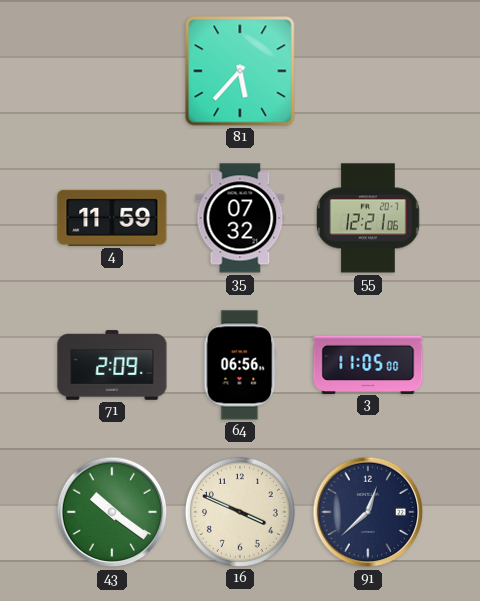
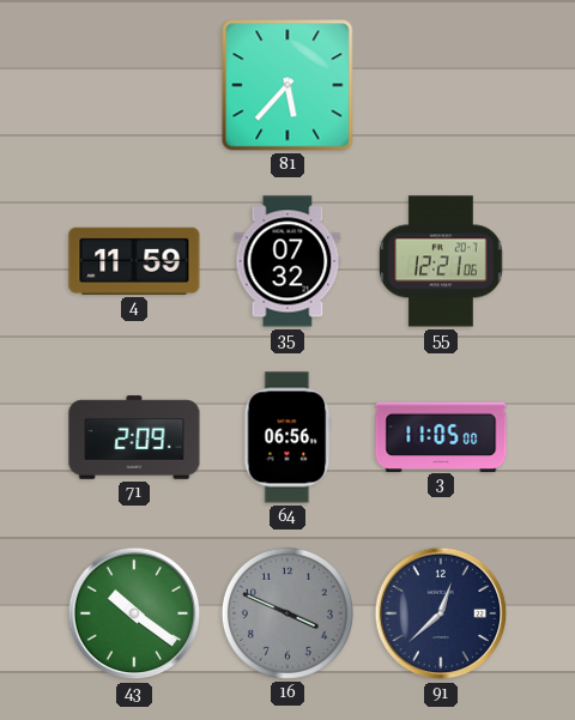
16 dial: cream -> grey
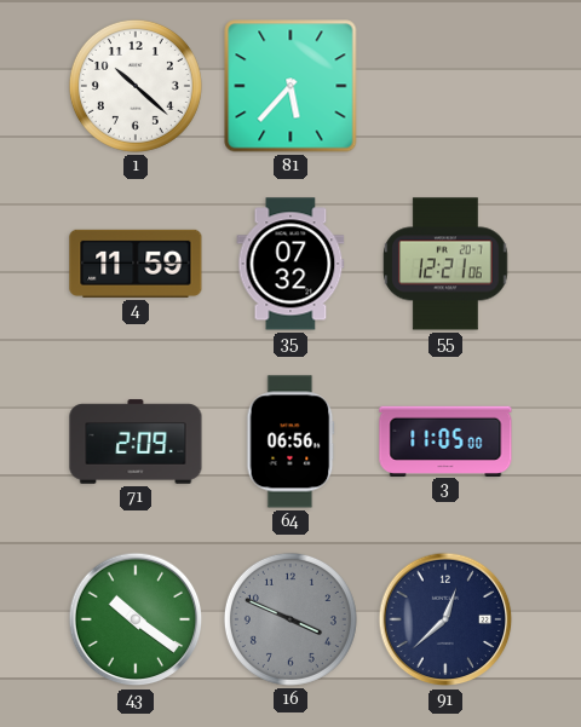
1: none -> 10:22
